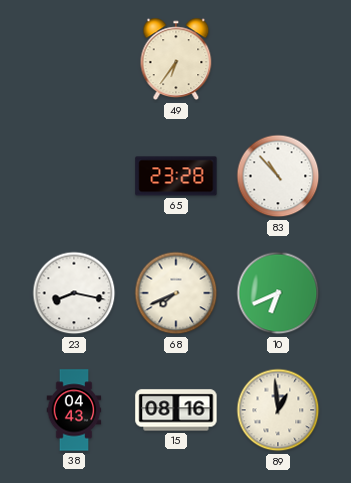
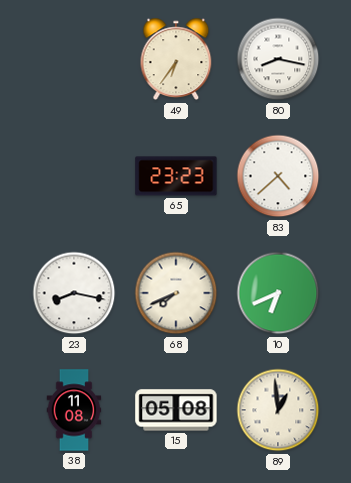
80: none -> 8:17
65: 23:28 -> 23:23
83: 10:53 -> 4:38
38: 04:43 -> 11:08
15: 08:16 -> 05:08
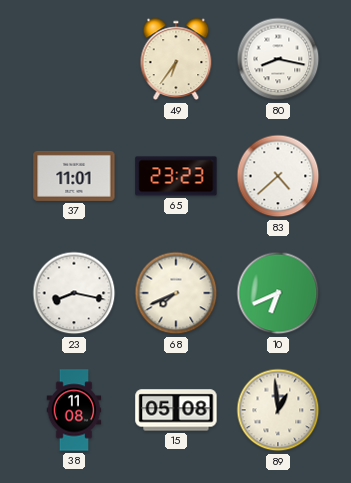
37: none -> 11:01
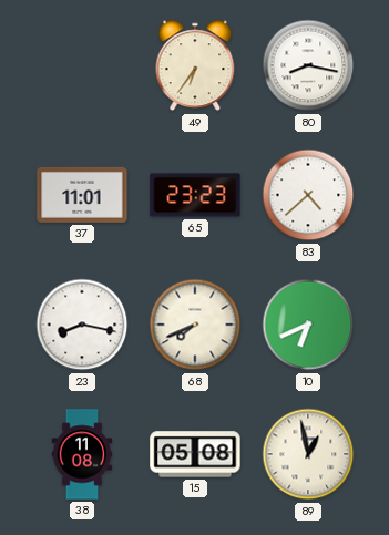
89: 12:59 -> 12:58
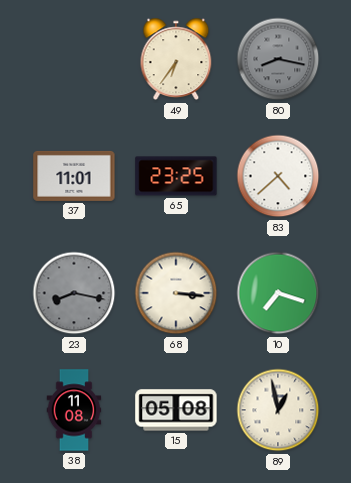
80 dial: white -> grey
65: 23:23 -> 23:25
23 dial: white -> grey
68: 7:41 -> 3:16
10: 6:41 -> 7:18
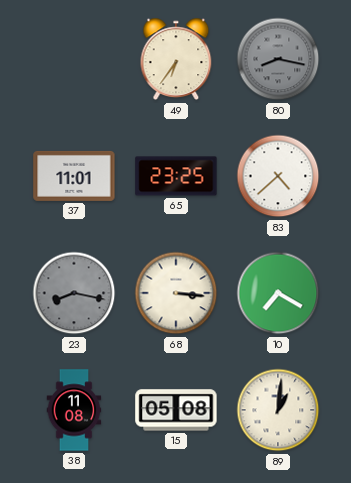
10: 7:18 -> 7:20
89: 12:58 -> 1:01
